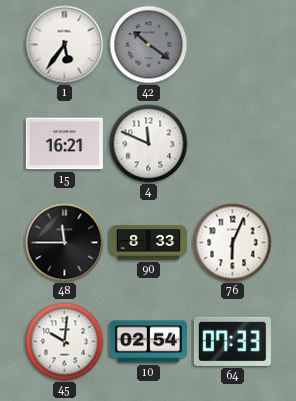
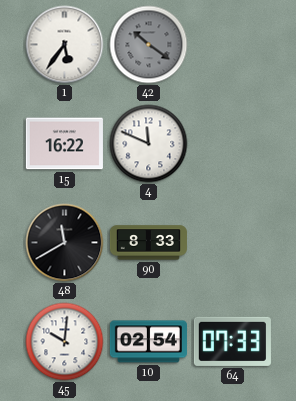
15: 16:21 -> 16:22
48: 11:45 -> 11:40
76: 6:04 -> none
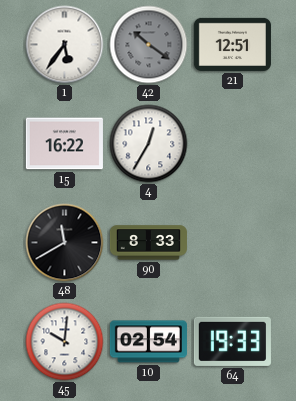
21: none -> 12:51
4: 11:49 -> 12:35
64: 07:33 -> 19:33
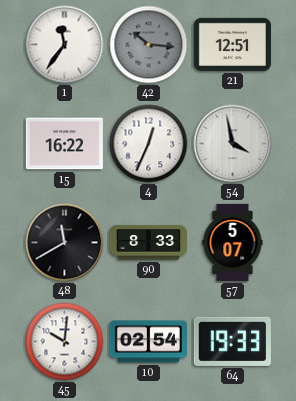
1: 5:36 -> 11:36
42: 10:21 -> 10:16
4: 12:35 -> 12:34
54: none -> 3:58
57: none -> 5:07
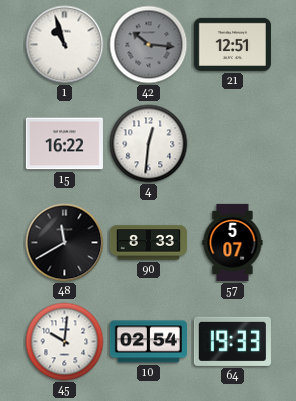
1: 11:36 -> 10:57
4: 12:34 -> 12:31
54: 3:58 -> none
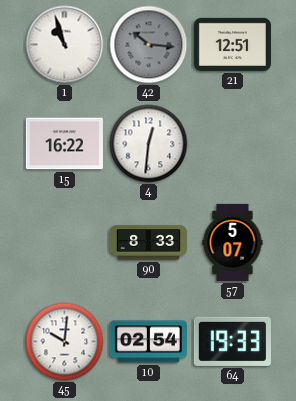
48: 11:40 -> none
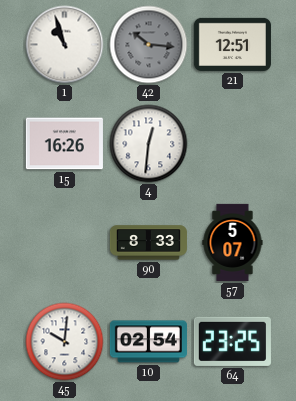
15: 16:22 -> 16:26
64: 19:33 -> 23:25
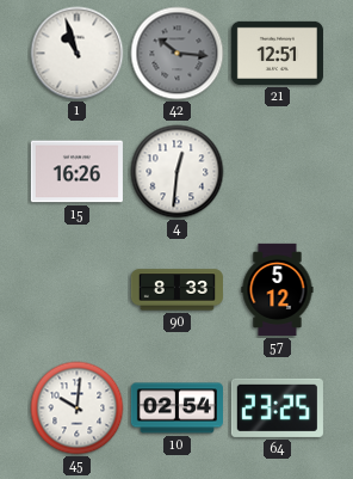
57: 5:07 -> 5:12
